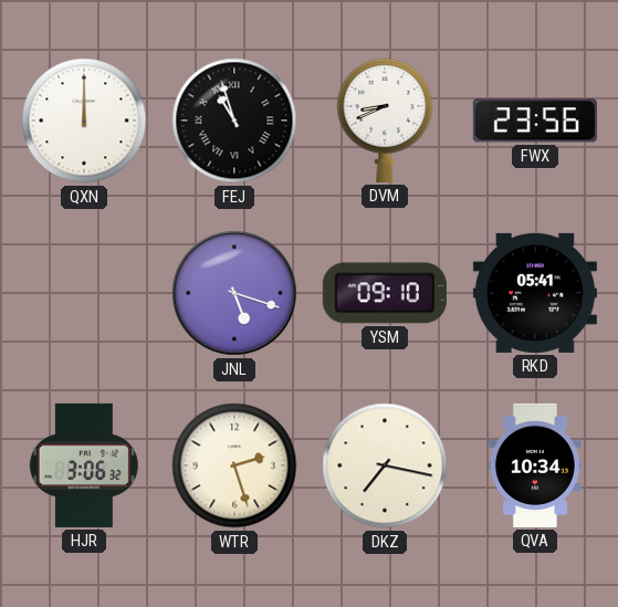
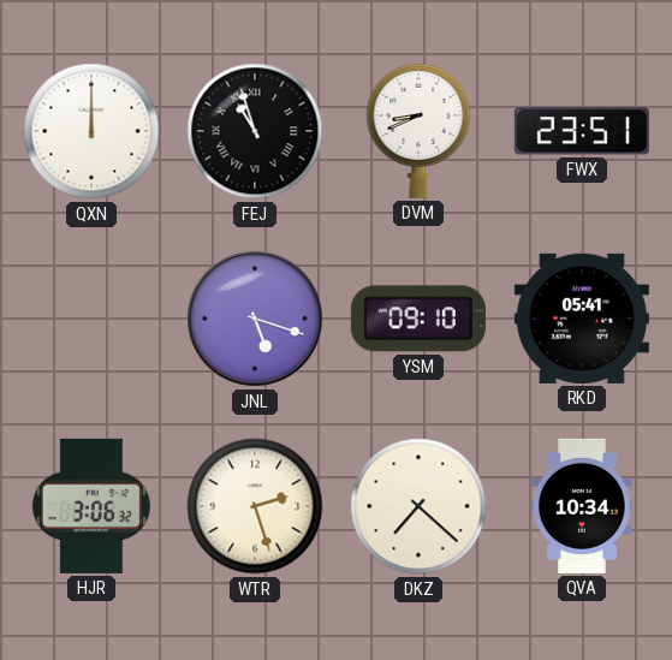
FWX: 23:56 -> 23:51
DKZ: 7:17 -> 7:22
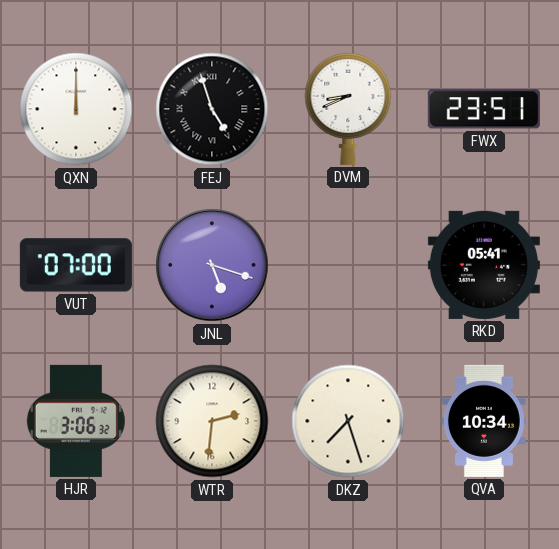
FEJ: 10:57 -> 4:57
VUT: none -> 07:00
YSM: 09:10 -> none
WTR: 2:27 -> 2:31
DKZ: 7:22 -> 7:27
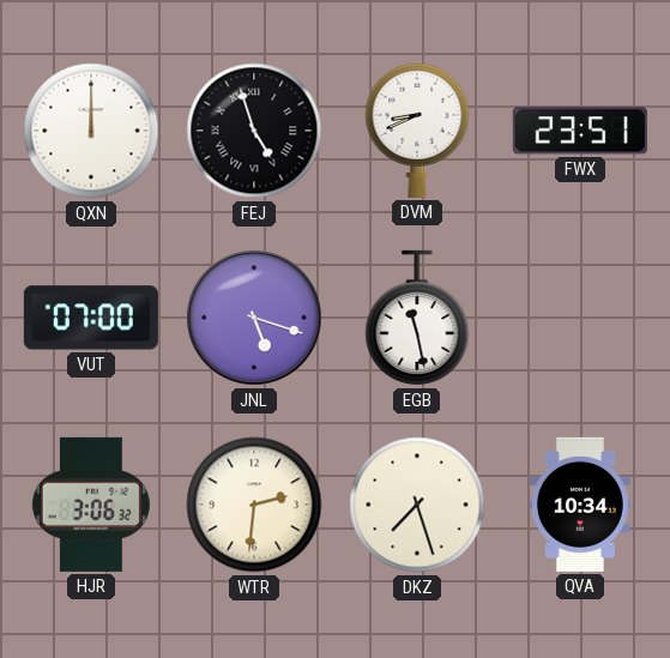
EGB: none -> 11:28
RKD: 05:41 -> none
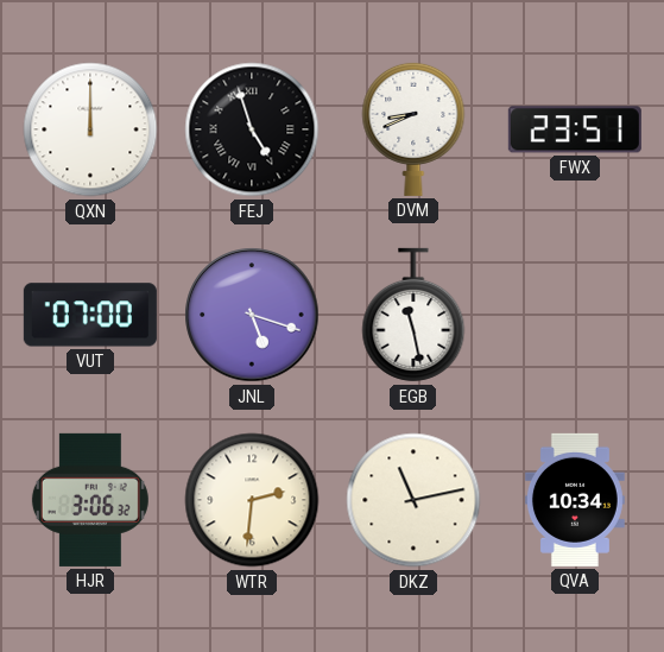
DKZ: 7:27 -> 11:13
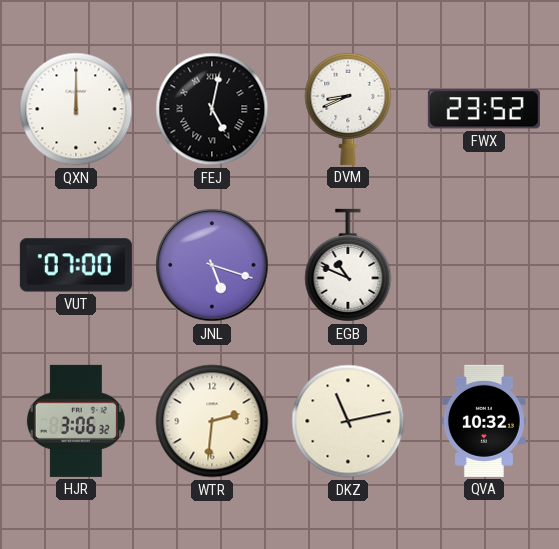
FEJ: 4:57 -> 5:02
FWX: 23:51 -> 23:52
EGB: 11:28 -> 10:49
QVA: 10:34 -> 10:32
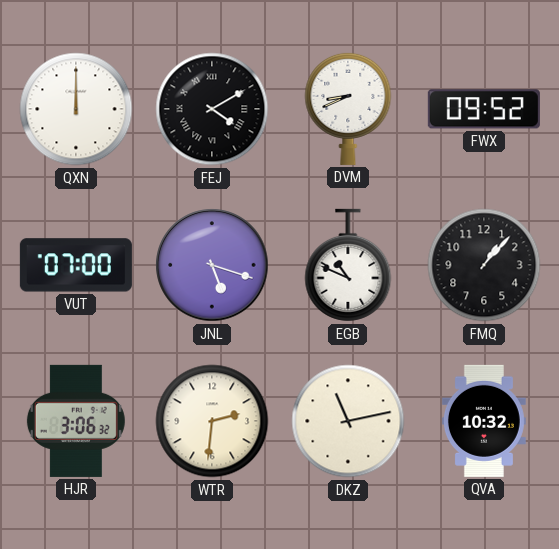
FEJ: 5:02 -> 4:10
FWX: 23:52 -> 09:52
FMQ: none -> 1:07
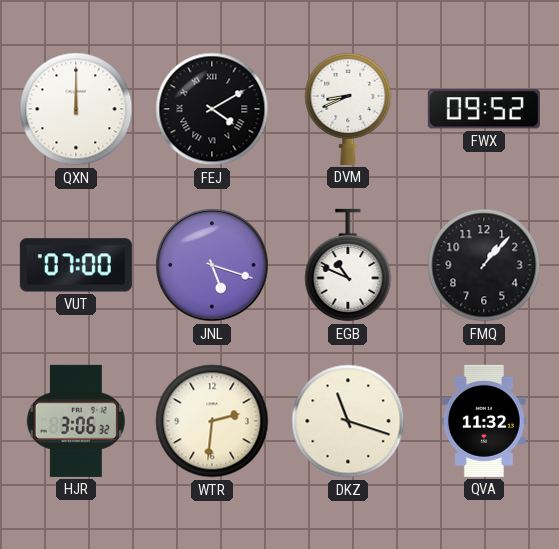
DKZ: 11:13 -> 11:18
QVA: 10:32 -> 11:32
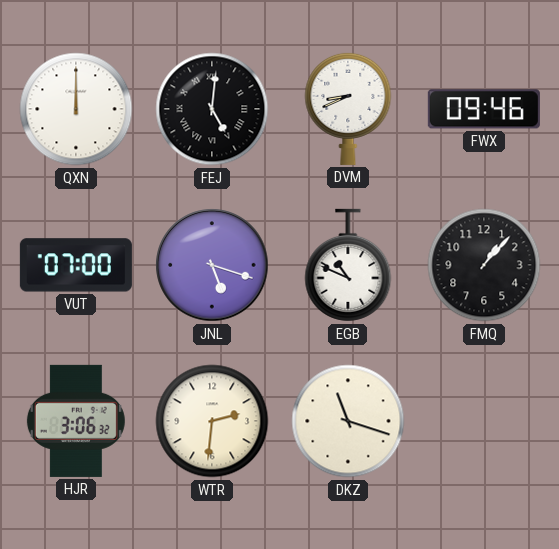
FEJ: 4:10 -> 5:01
FWX: 09:52 -> 09:46
QVA: 11:32 -> none
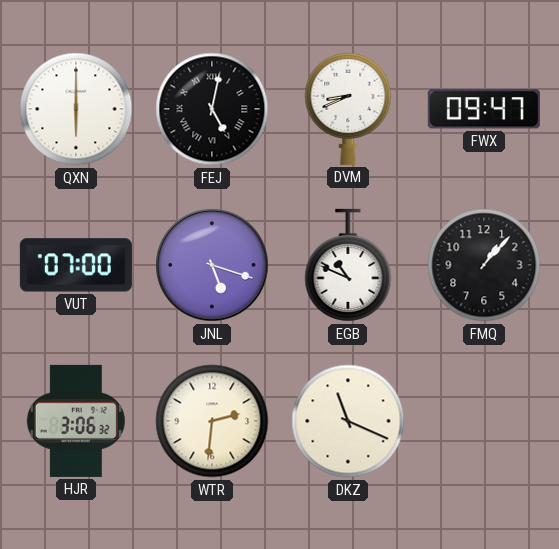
QXN: 12:00 -> 6:00
FEJ: 5:01 -> 5:02
FWX: 09:46 -> 09:47
DKZ: 11:18 -> 11:19
